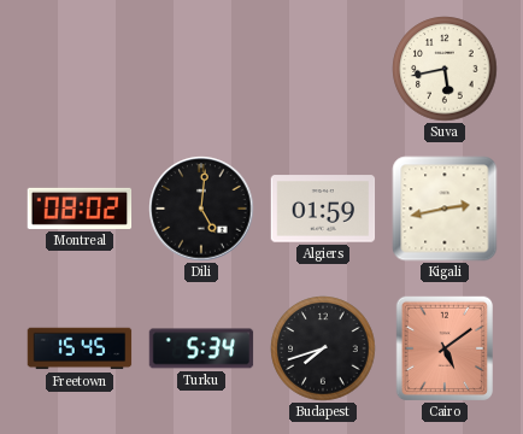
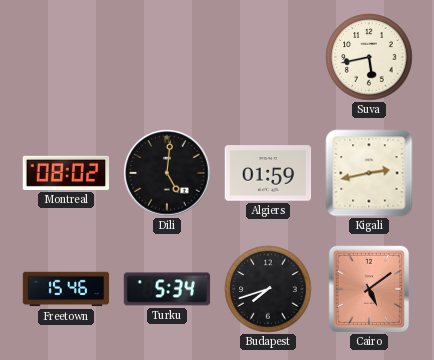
Freetown: 15:45 -> 15:46
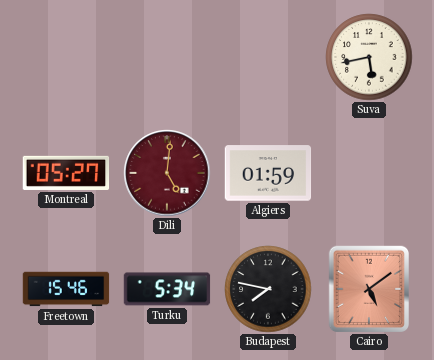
Montreal: 08:02 -> 05:27
Dili dial: black -> burgundy
Kigali: 2:43 -> none
Budapest: 7:42 -> 7:47
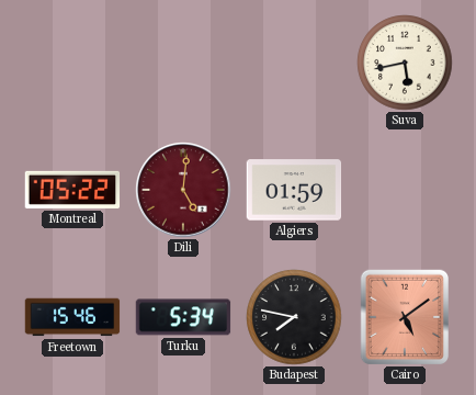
Montreal: 05:27 -> 05:22
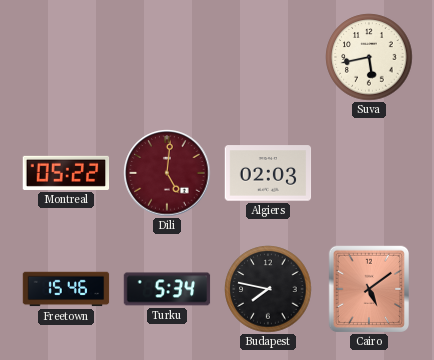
Algiers: 01:59 -> 02:03
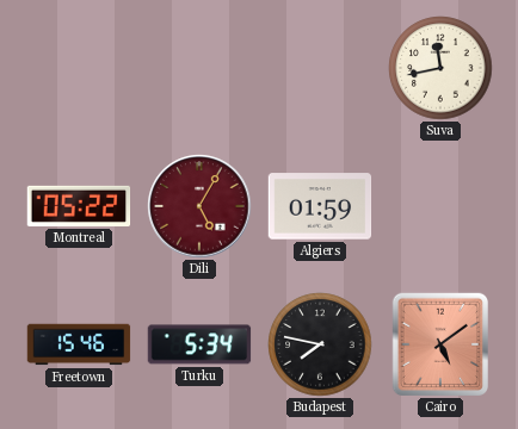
Suva: 5:43 -> 11:43
Dili: 5:01 -> 5:05
Algiers: 02:03 -> 01:59
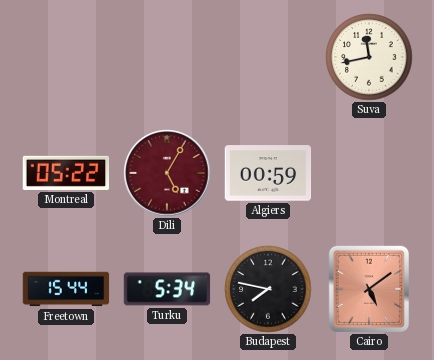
Algiers: 01:59 -> 00:59
Freetown: 15:46 -> 15:44
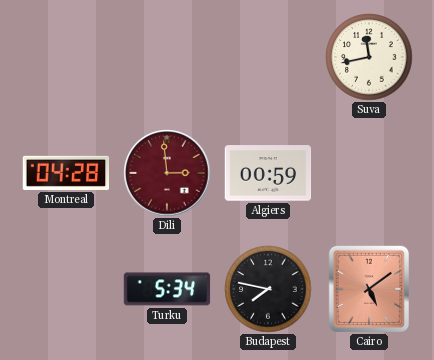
Montreal: 05:22 -> 04:28
Dili: 5:05 -> 2:59
Freetown: 15:44 -> none
